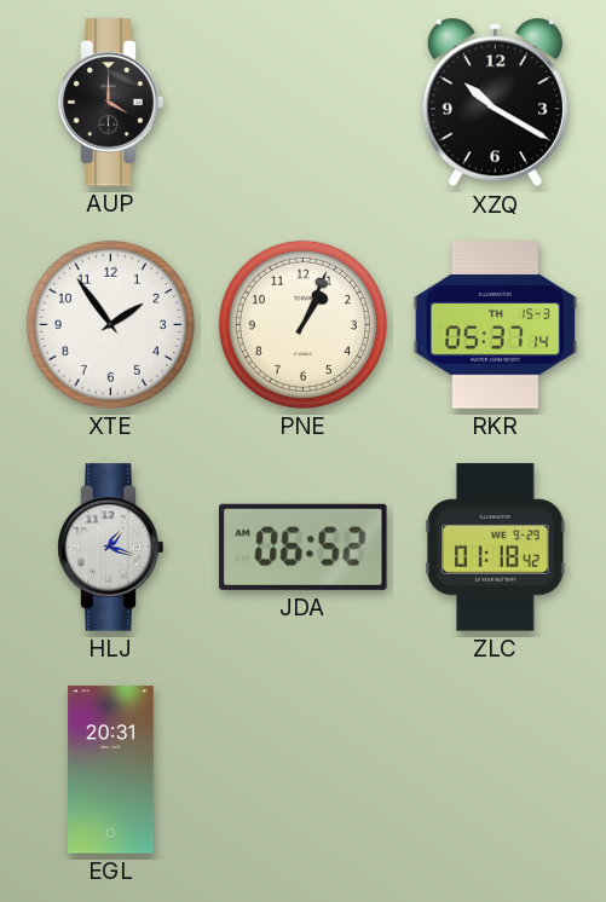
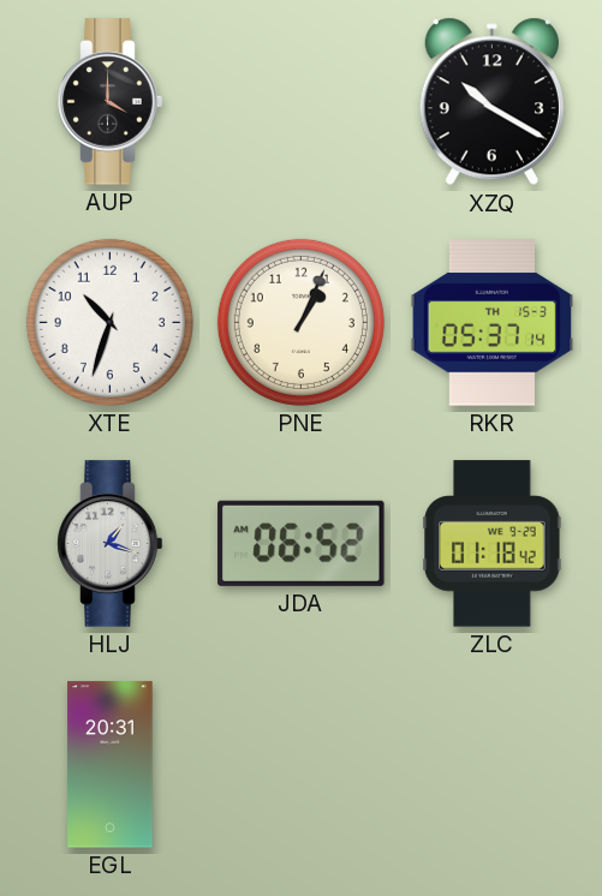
XTE: 1:54 -> 10:33
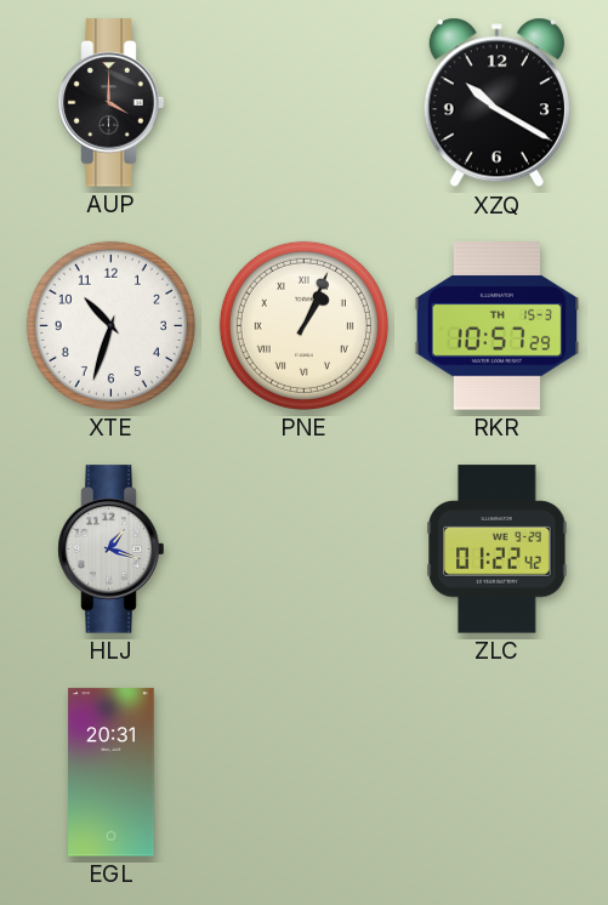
PNE numerals: Arabic -> Roman
RKR: 05:37 -> 10:57
JDA: 06:52 -> none
ZLC: 01:18 -> 01:22
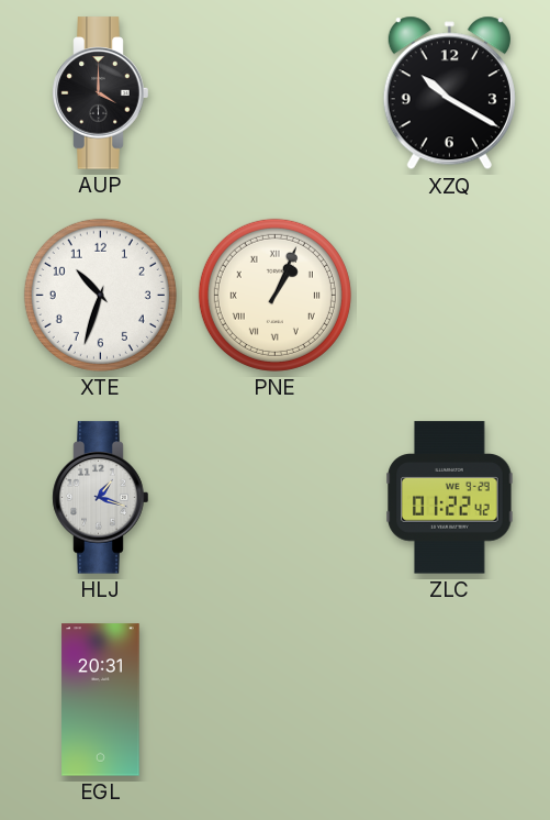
RKR: 10:57 -> none
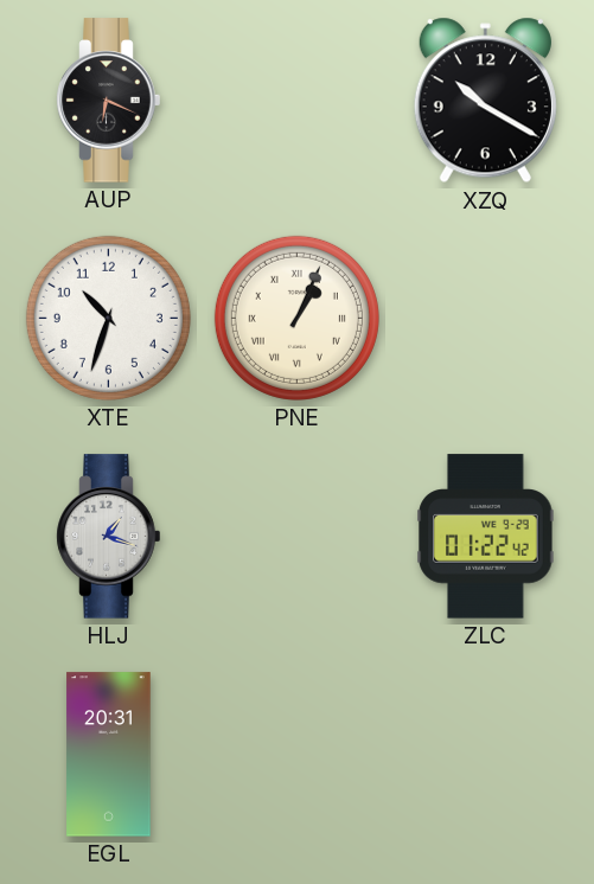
AUP: 4:00 -> 6:19
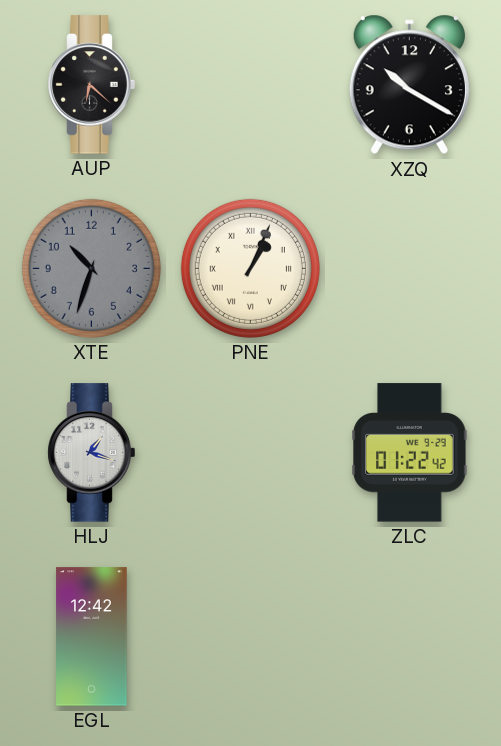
AUP: 6:19 -> 6:22
XTE dial: white -> grey
EGL: 20:31 -> 12:42
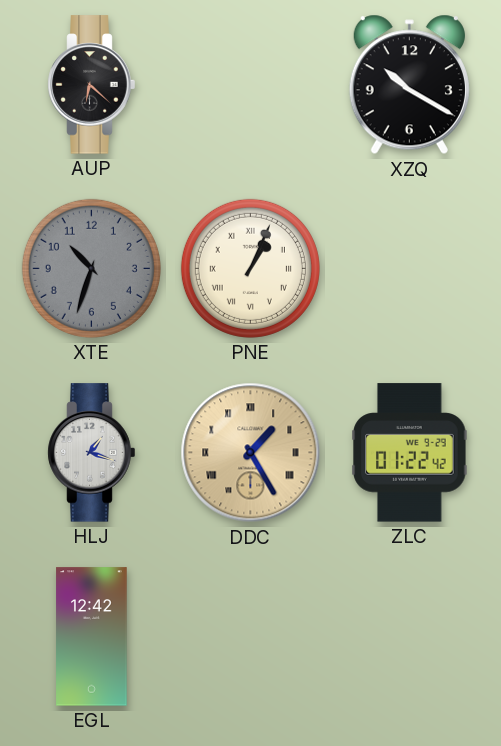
DDC: none -> 1:25
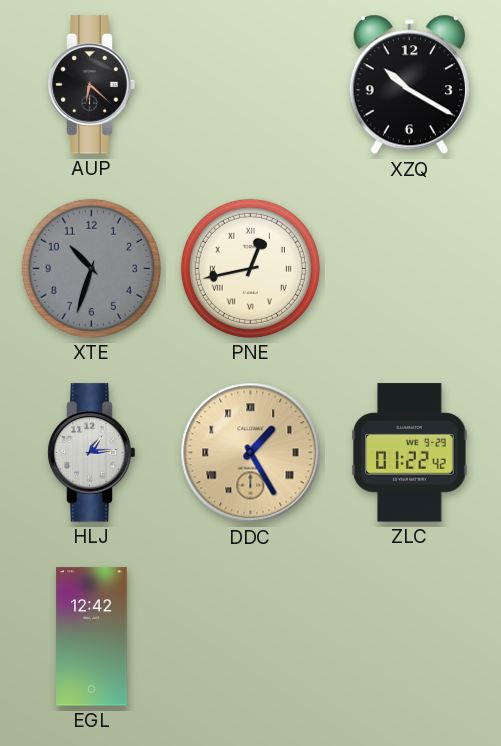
PNE: 1:04 -> 12:43
HLJ: 1:18 -> 1:14
